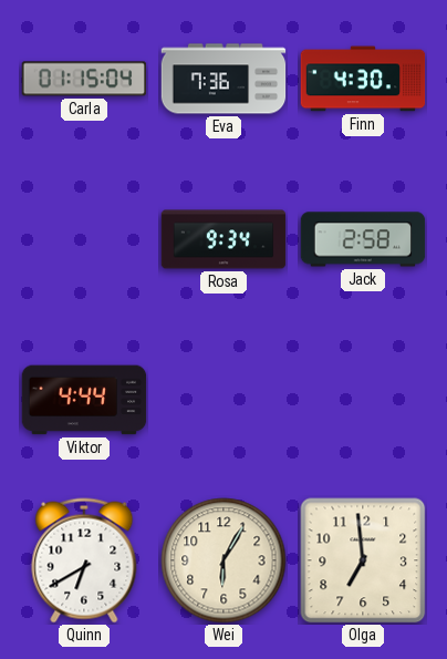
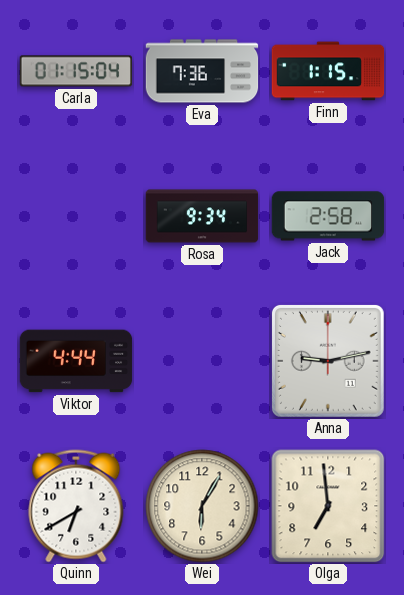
Finn: 4:30 -> 1:15
Anna: none -> 9:13
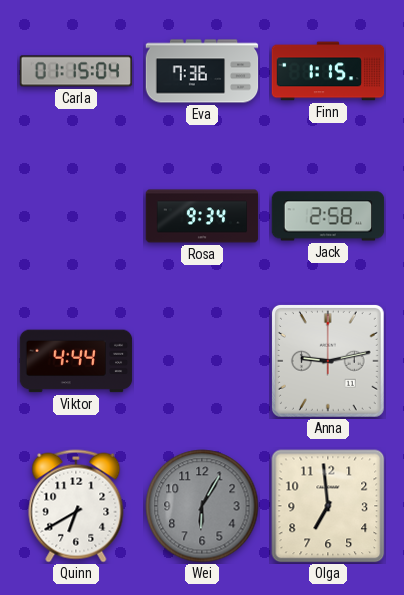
Wei dial: cream -> grey
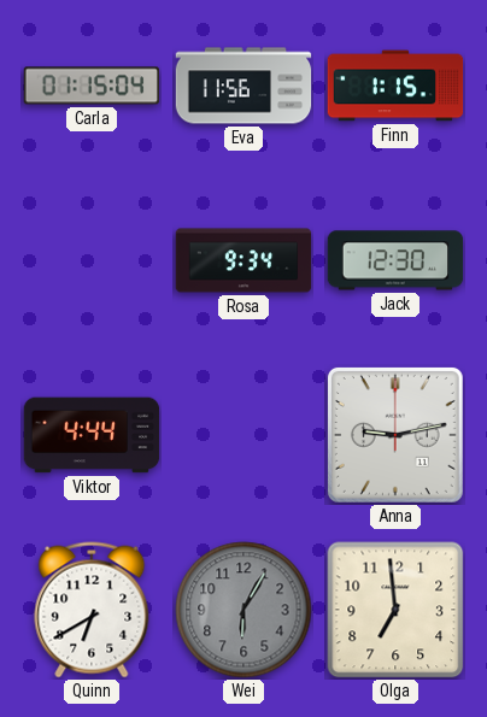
Eva: 7:36 -> 11:56
Jack: 2:58 -> 12:30
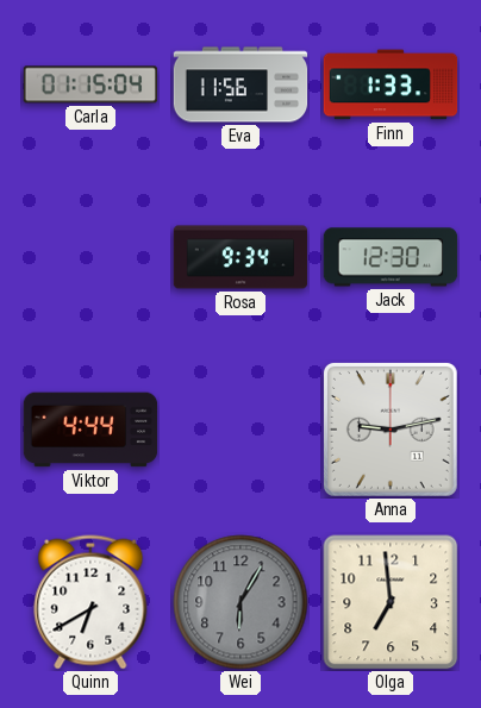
Finn: 1:15 -> 1:33
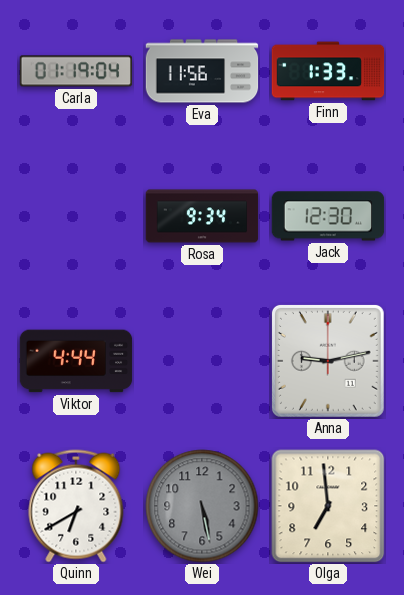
Carla: 01:15 -> 01:19
Wei: 6:05 -> 5:28
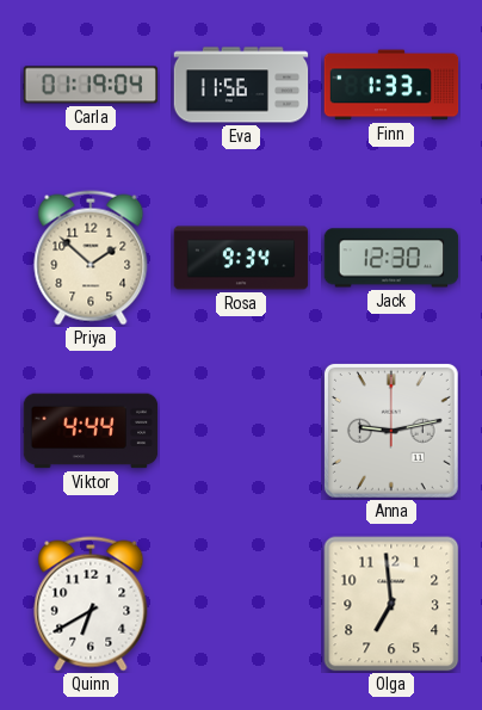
Priya: none -> 1:52
Wei: 5:28 -> none
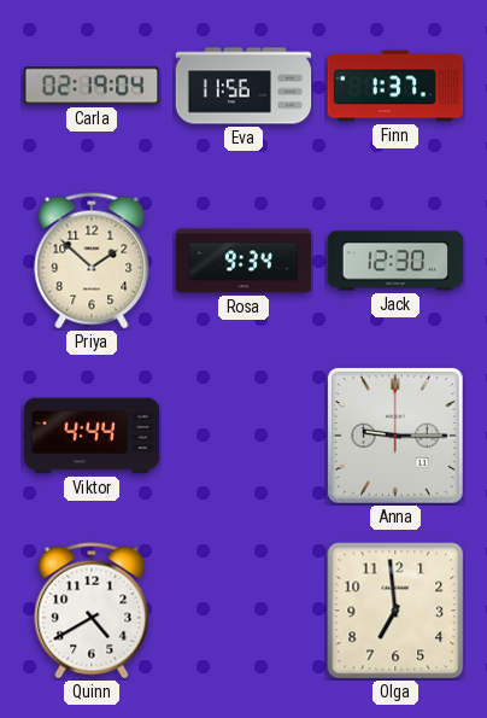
Carla: 01:19 -> 02:19
Finn: 1:33 -> 1:37
Anna: 9:13 -> 9:15
Quinn: 6:40 -> 4:40
